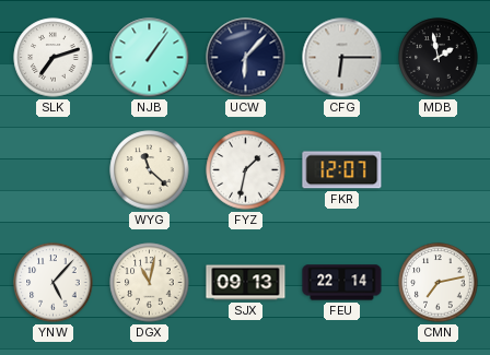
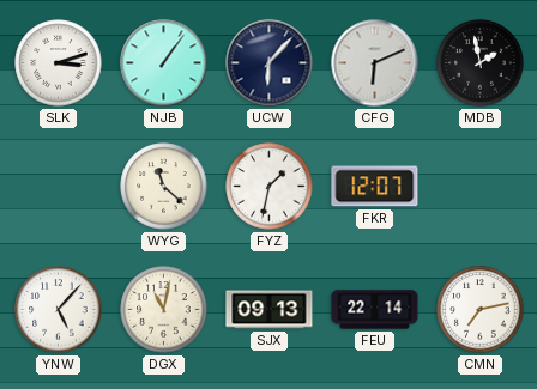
SLK: 7:12 -> 3:12
CFG: 6:15 -> 6:11
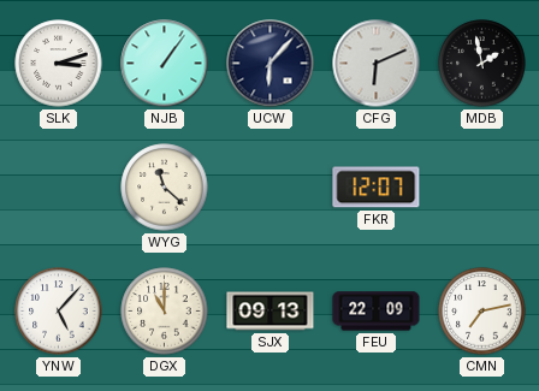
FYZ: 1:32 -> none
DGX: 11:02 -> 11:00
FEU: 22:14 -> 22:09
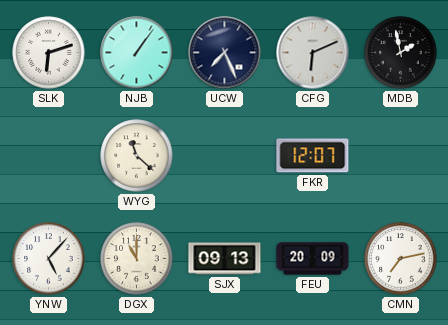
SLK: 3:12 -> 6:12
UCW: 6:07 -> 7:26
FEU: 22:09 -> 20:09
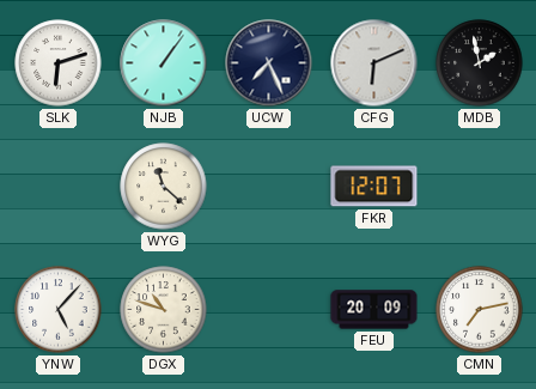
DGX: 11:00 -> 10:48
SJX: 09:13 -> none
